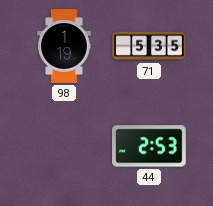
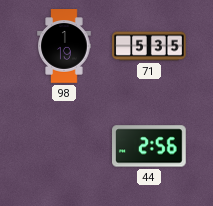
44: 2:53 -> 2:56
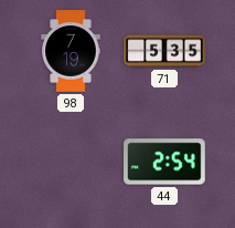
98: 1:19 -> 7:19
44: 2:56 -> 2:54
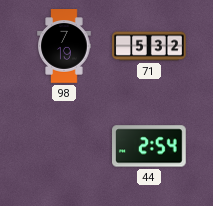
71: 5:35 -> 5:32
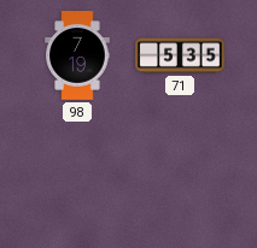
71: 5:32 -> 5:35
44: 2:54 -> none
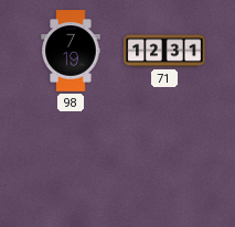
71: 5:35 -> 12:31
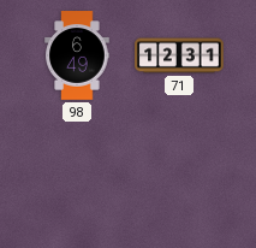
98: 7:19 -> 6:49
